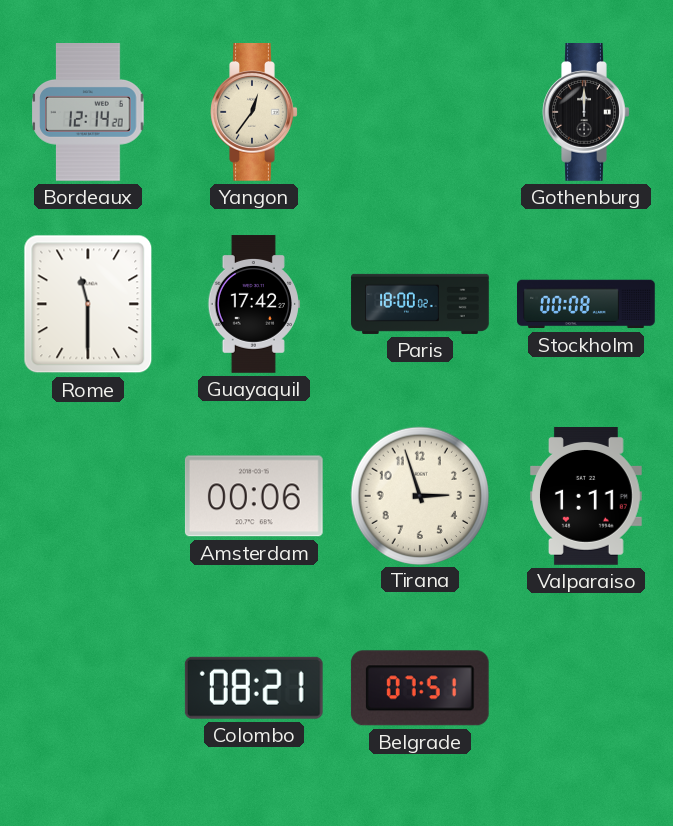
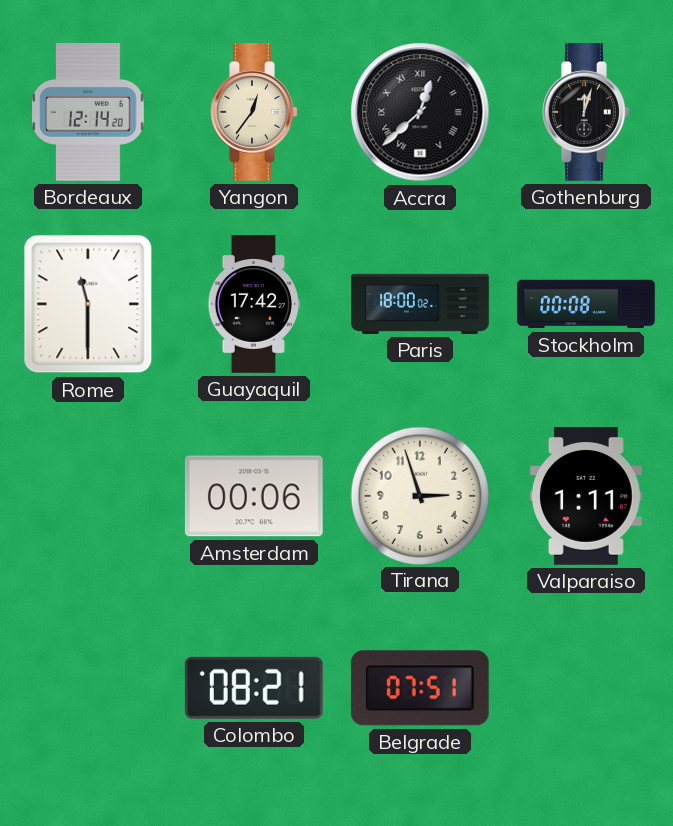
Accra: none -> 12:38
Gothenburg: 12:00 -> 12:03
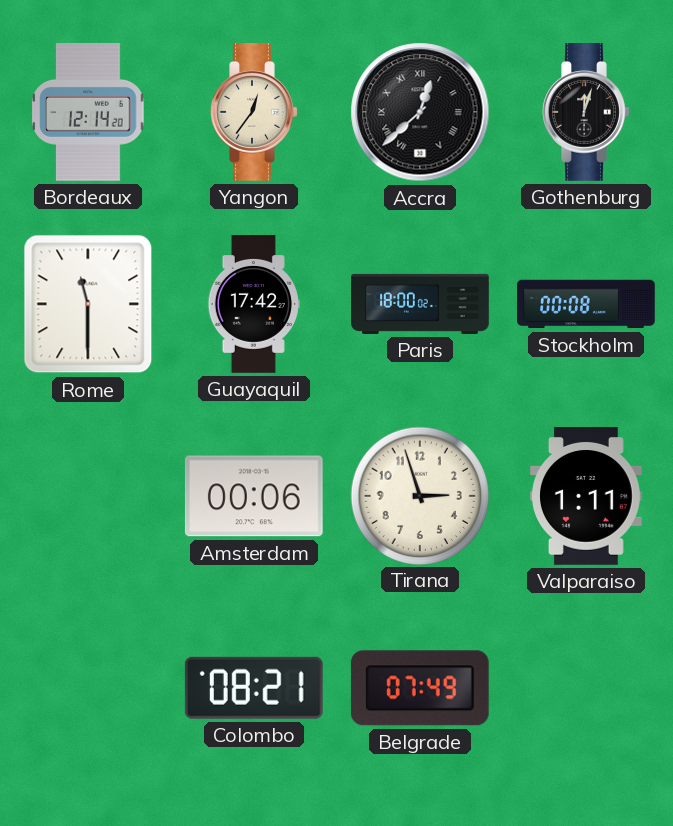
Belgrade: 07:51 -> 07:49
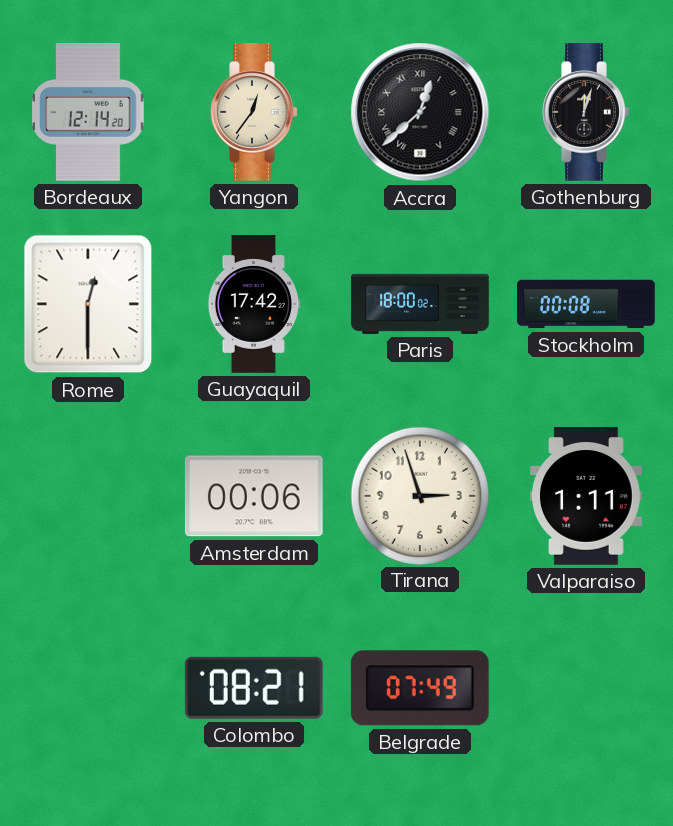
Rome: 11:30 -> 12:30
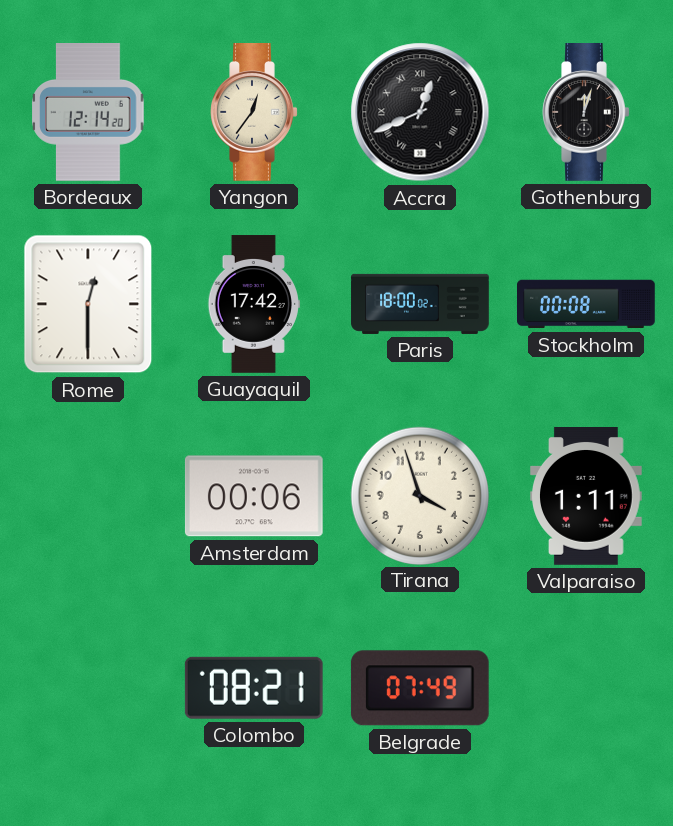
Accra: 12:38 -> 12:41
Tirana: 2:57 -> 3:57
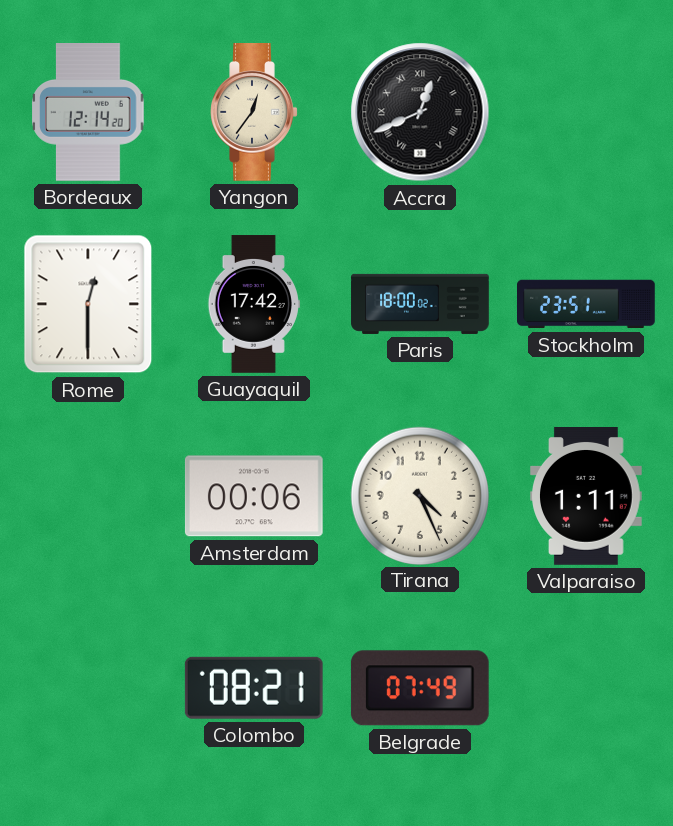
Gothenburg: 12:03 -> none
Stockholm: 00:08 -> 23:51
Tirana: 3:57 -> 4:26
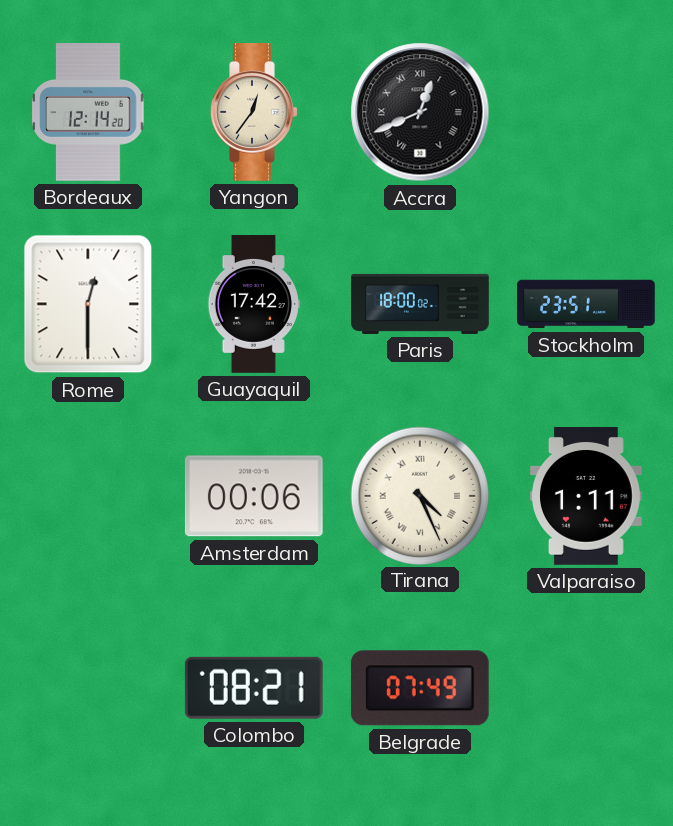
Tirana numerals: Arabic -> Roman
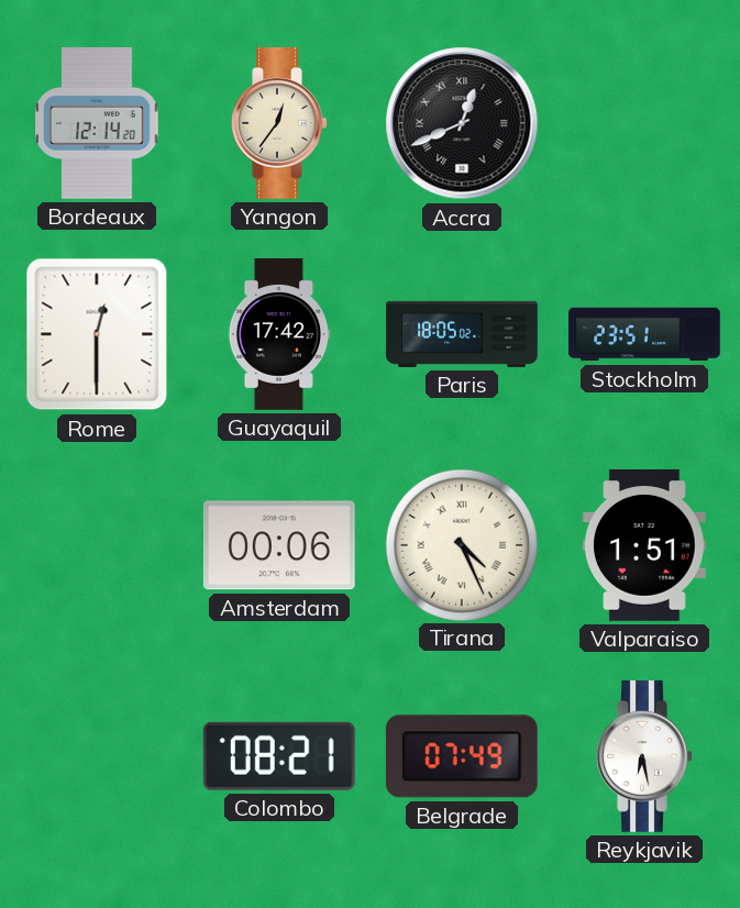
Paris: 18:00 -> 18:05
Valparaiso: 1:11 -> 1:51
Reykjavik: none -> 6:28
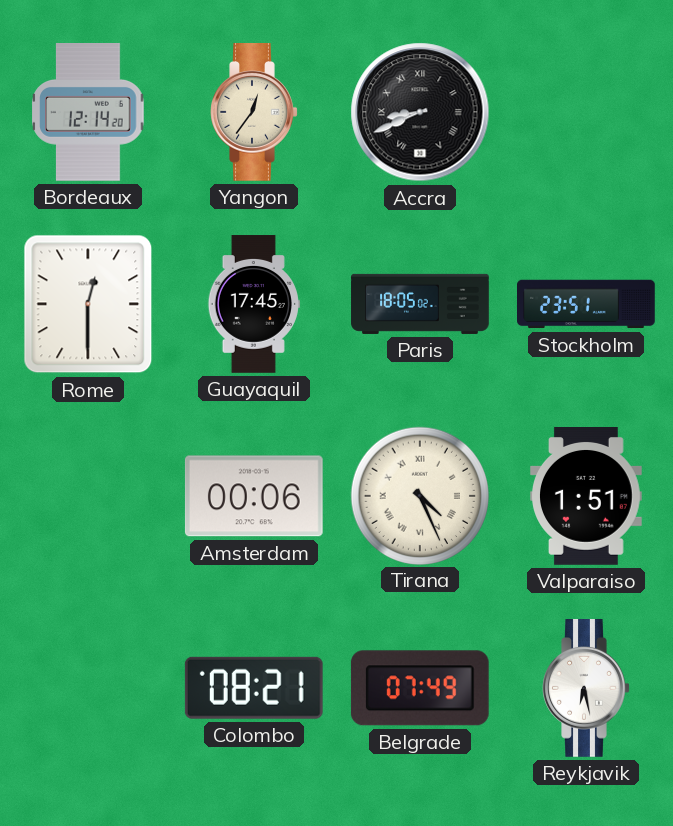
Accra: 12:41 -> 8:41
Guayaquil: 17:42 -> 17:45
